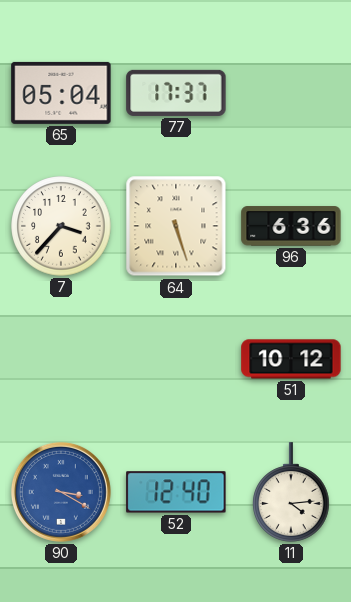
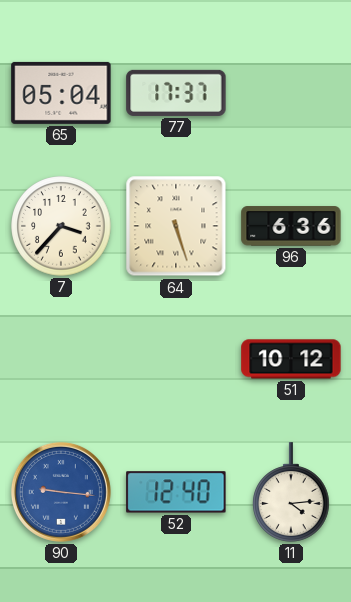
90: 3:20 -> 9:16
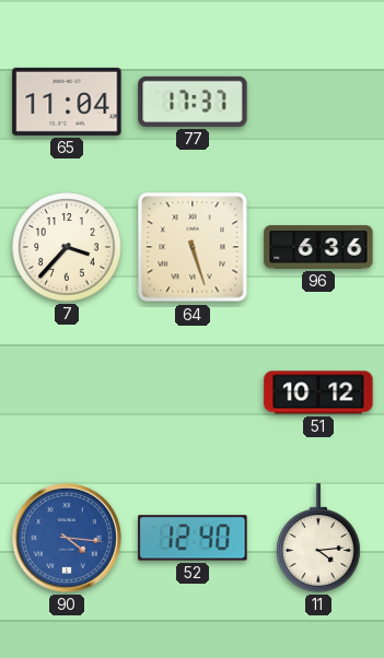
65: 05:04 -> 11:04
90: 9:16 -> 4:16
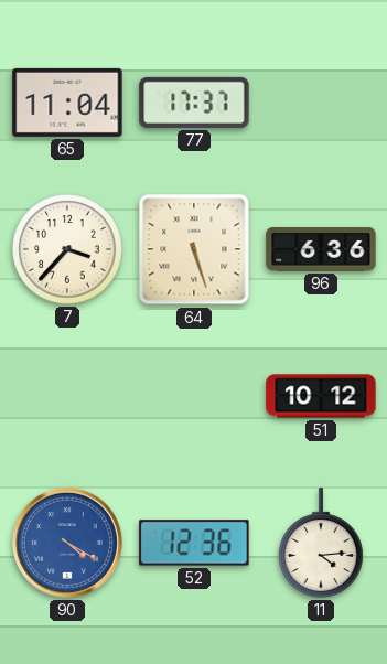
90: 4:16 -> 4:20
52: 12:40 -> 12:36
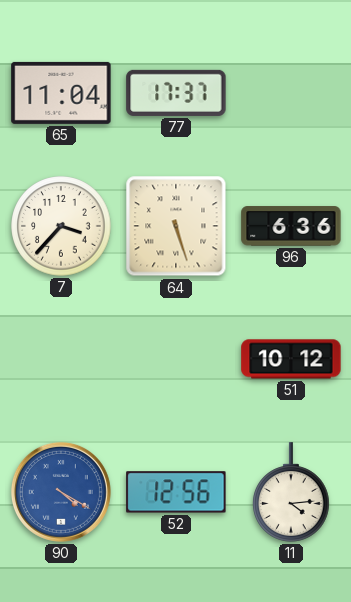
52: 12:36 -> 12:56
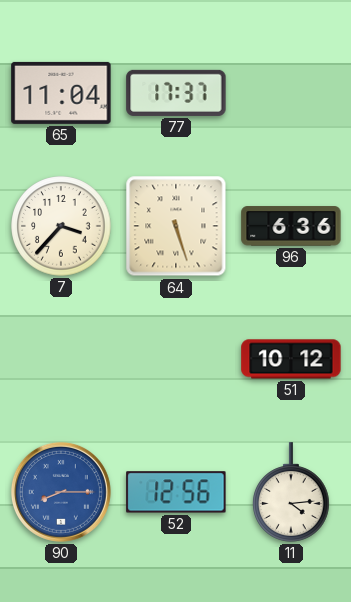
90: 4:20 -> 8:15
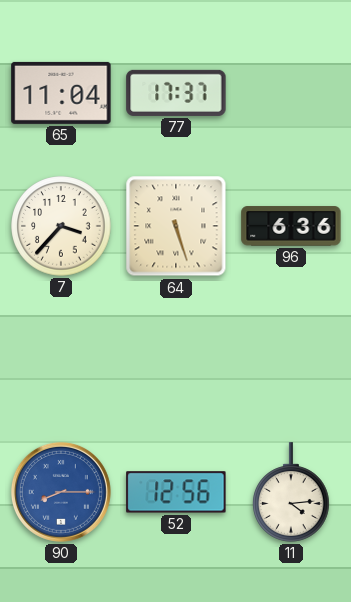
51: 10:12 -> none
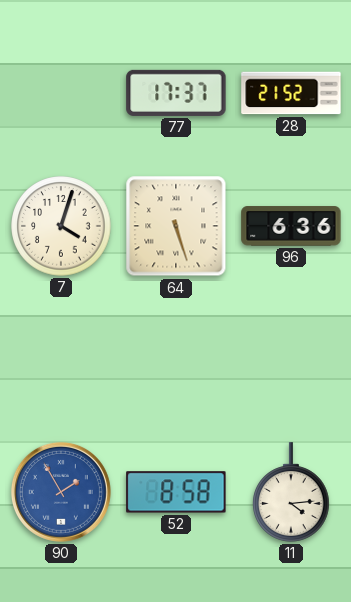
65: 11:04 -> none
28: none -> 21:52
7: 3:37 -> 4:03
90: 8:15 -> 1:55
52: 12:56 -> 8:58
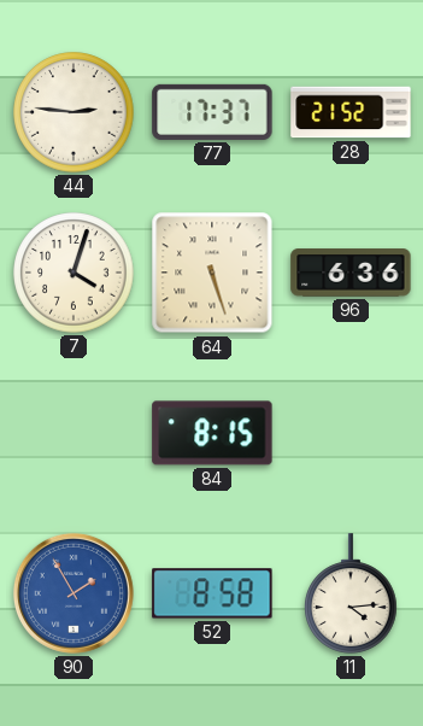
44: none -> 2:46
84: none -> 8:15
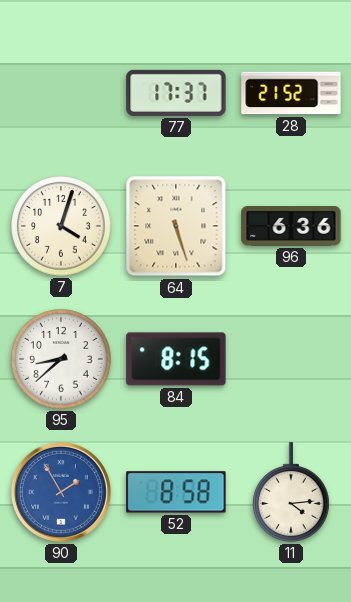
44: 2:46 -> none
95: none -> 8:38
